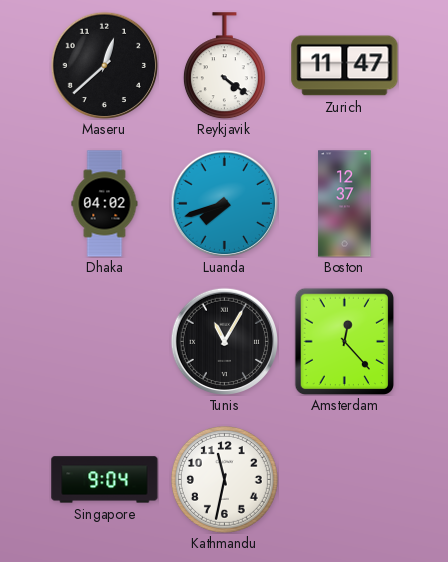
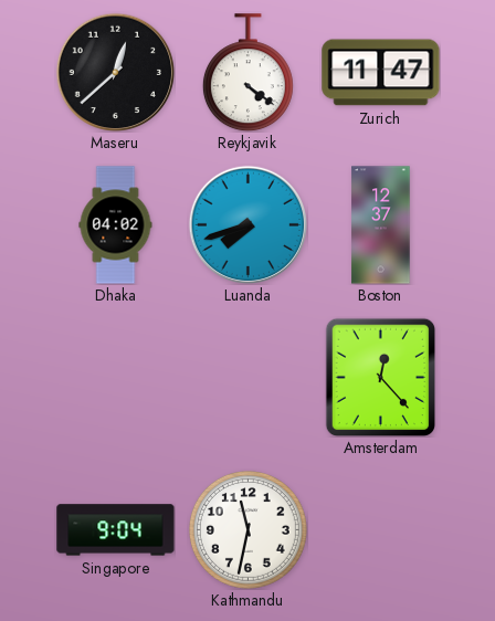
Tunis: 11:05 -> none
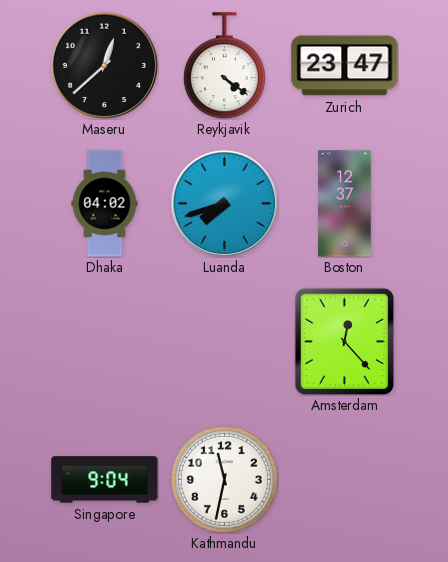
Zurich: 11:47 -> 23:47
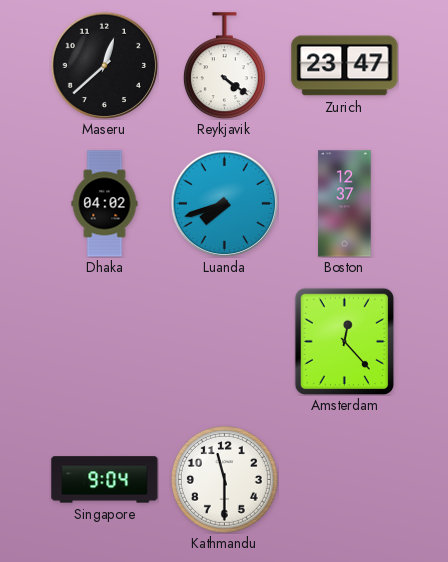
Kathmandu: 11:32 -> 11:30
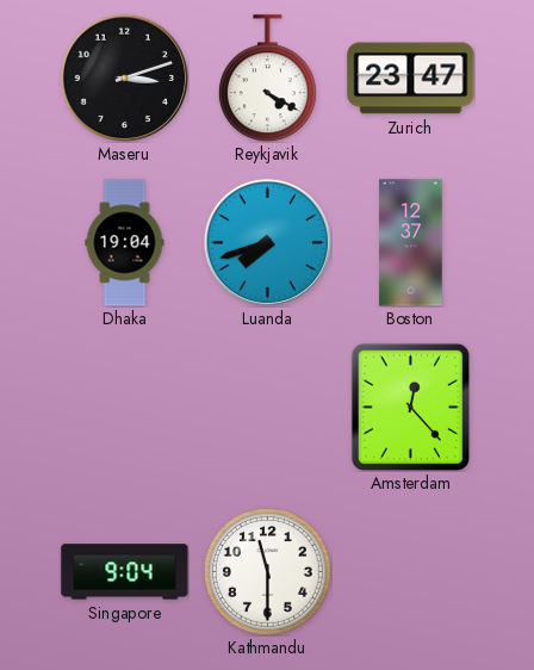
Maseru: 12:38 -> 3:12
Reykjavik: 4:21 -> 4:20
Dhaka: 04:02 -> 19:04
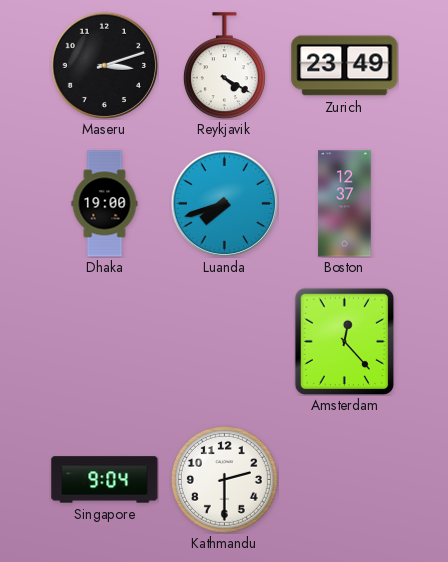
Zurich: 23:47 -> 23:49
Dhaka: 19:04 -> 19:00
Kathmandu: 11:30 -> 2:30
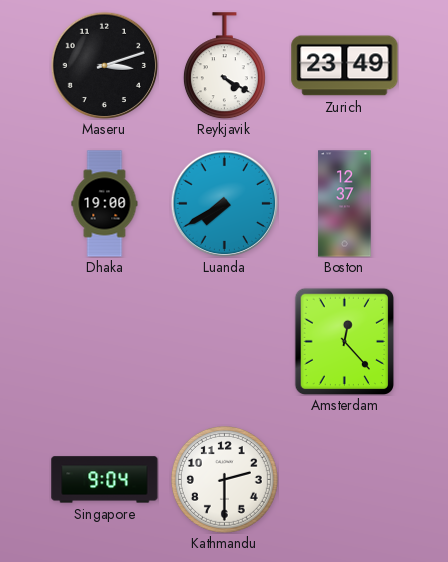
Luanda: 7:42 -> 7:40
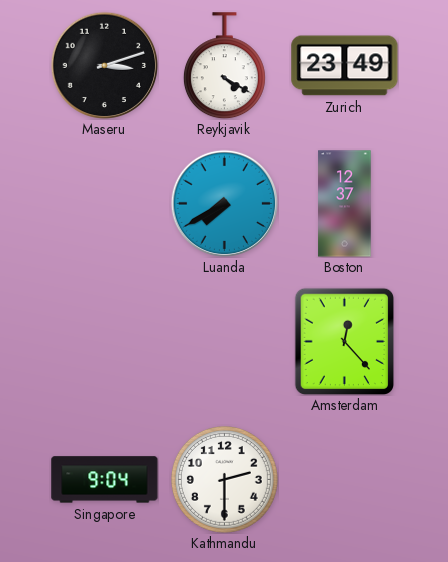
Dhaka: 19:00 -> none
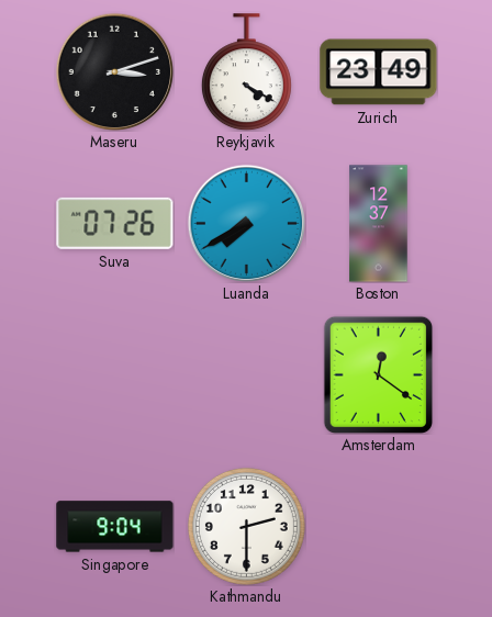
Suva: none -> 07:26
Amsterdam: 12:23 -> 12:21
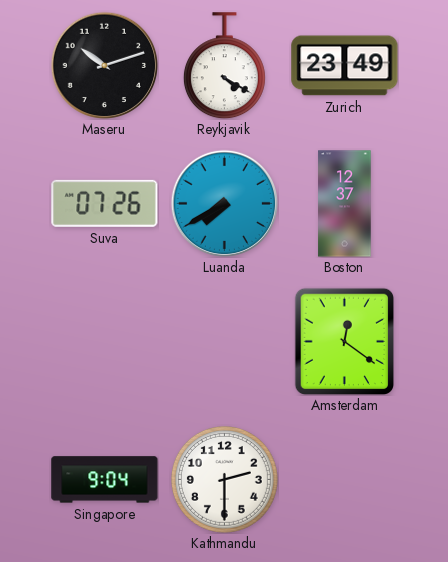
Maseru: 3:12 -> 10:12
